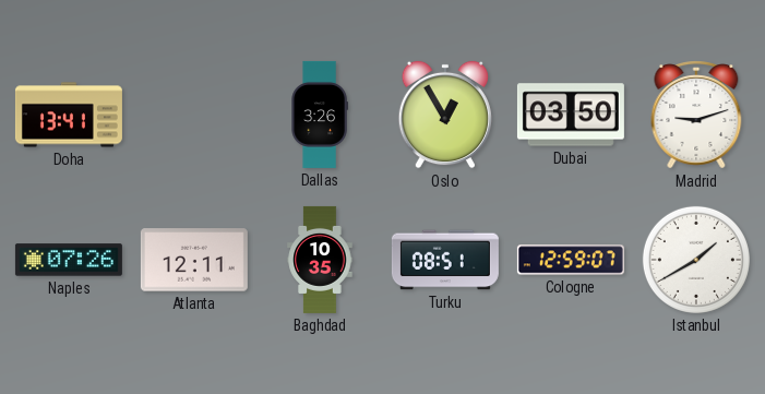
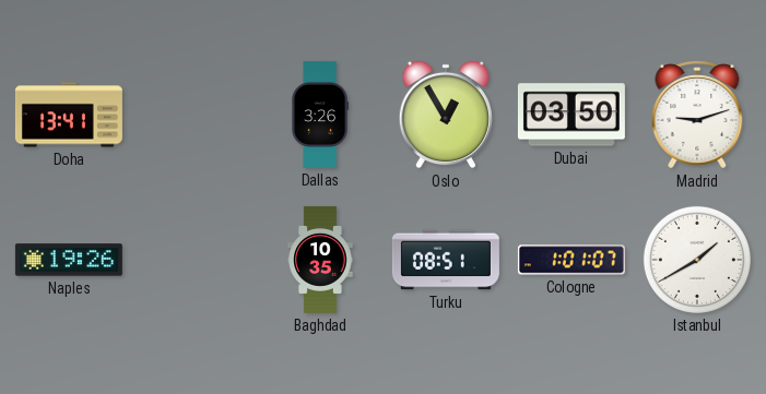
Naples: 07:26 -> 19:26
Atlanta: 12:11 -> none
Cologne: 12:59 -> 1:01
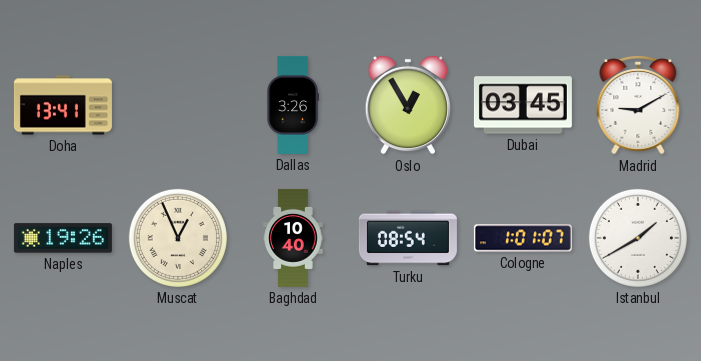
Dubai: 03:50 -> 03:45
Madrid: 9:12 -> 9:10
Muscat: none -> 12:56
Baghdad: 10:35 -> 10:40
Turku: 08:51 -> 08:54
